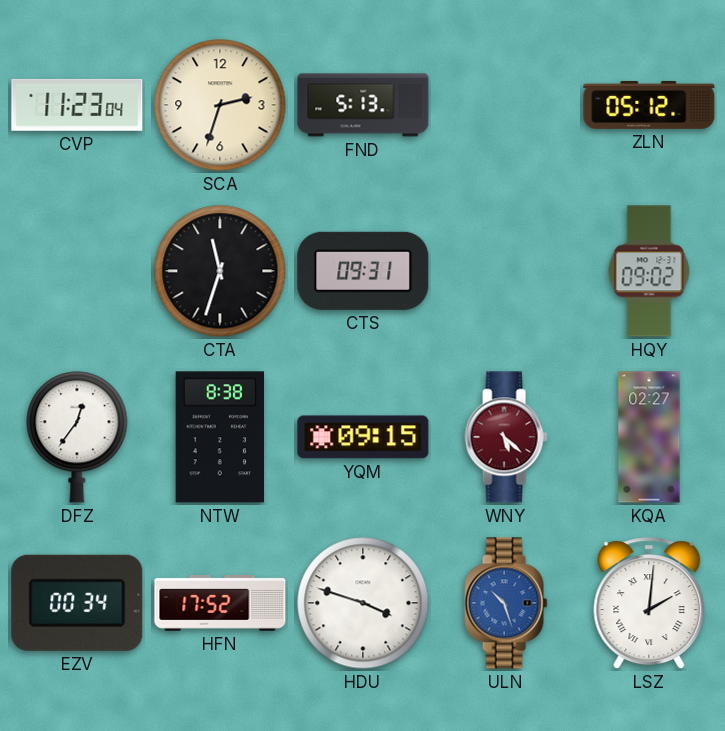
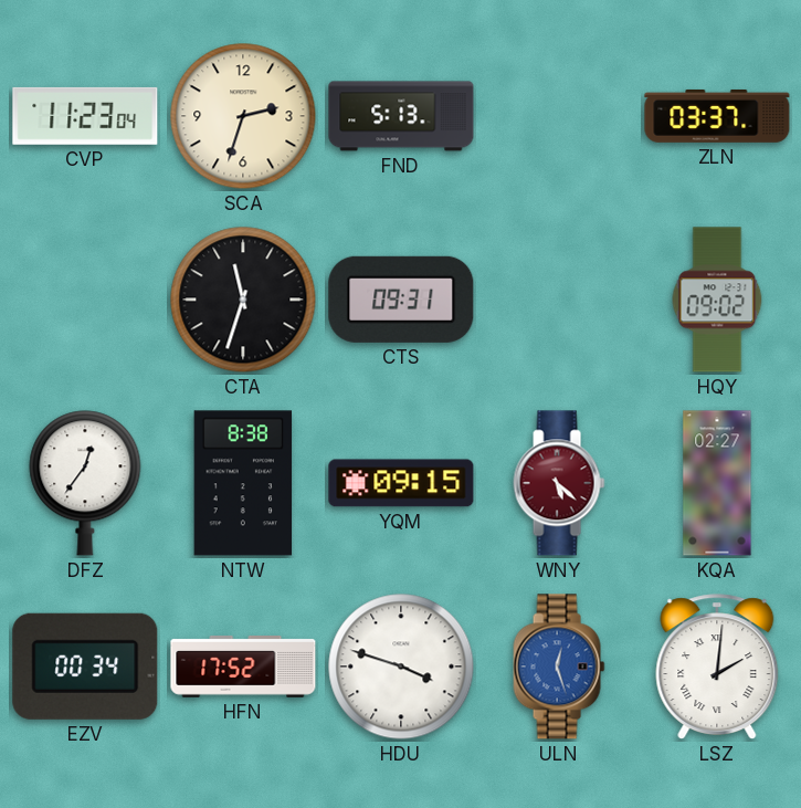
ZLN: 05:12 -> 03:37
ULN: 10:27 -> 12:27
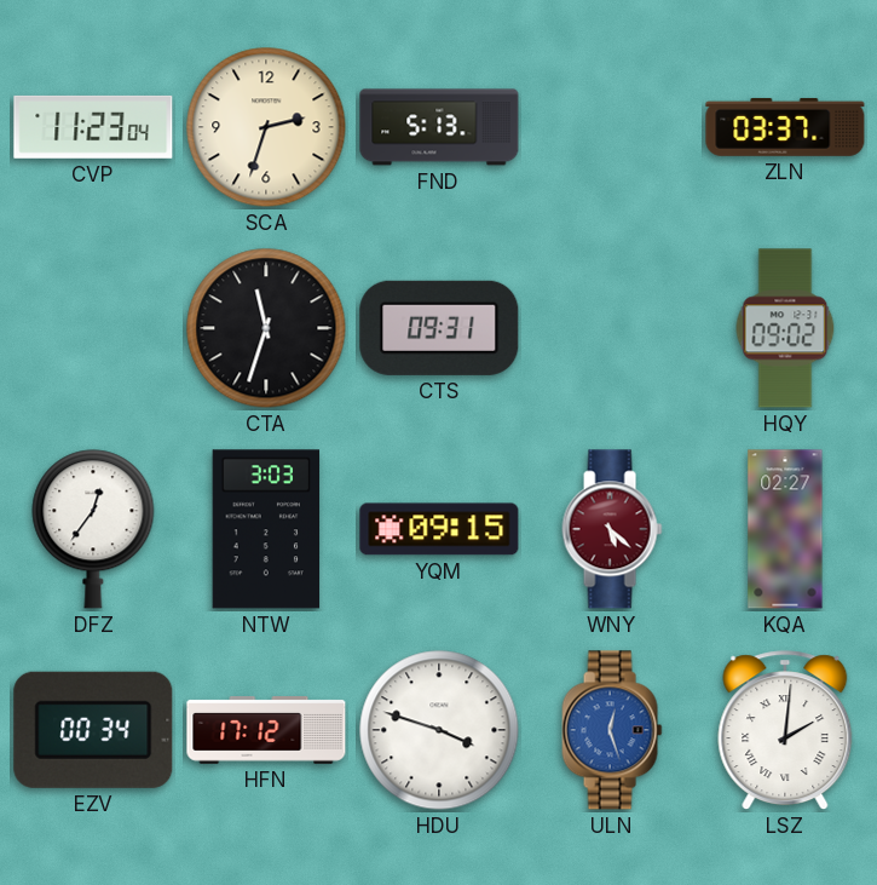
NTW: 8:38 -> 3:03
HFN: 17:52 -> 17:12
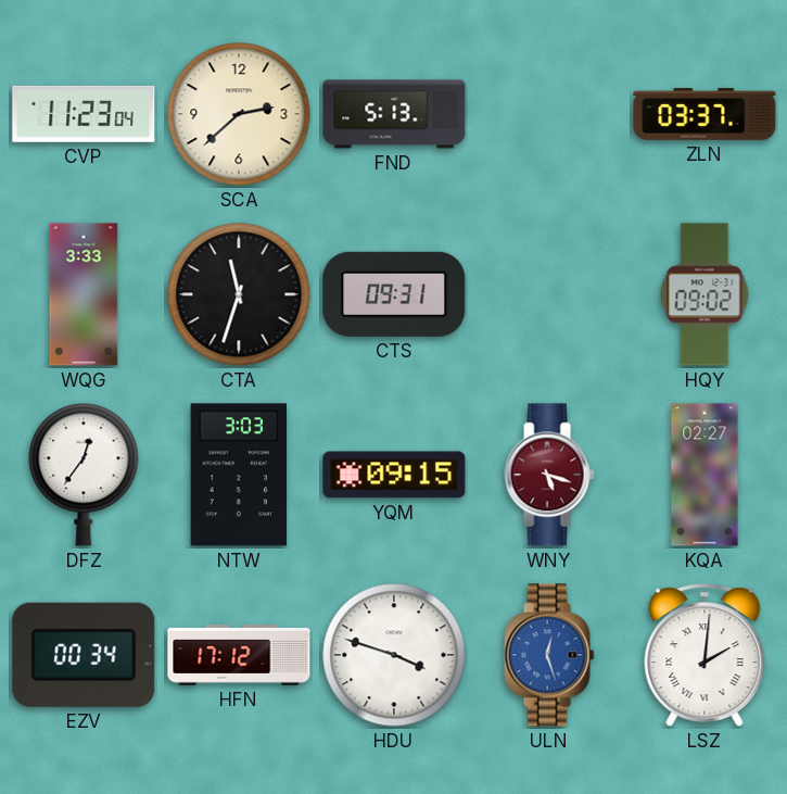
SCA: 2:33 -> 2:38
WQG: none -> 3:33
WNY: 5:22 -> 5:18
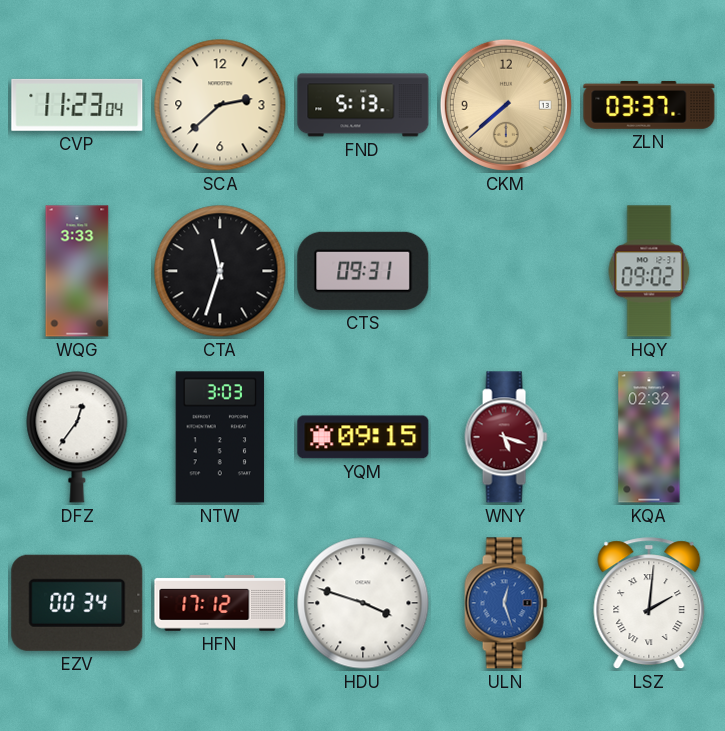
CKM: none -> 7:38
KQA: 02:27 -> 02:32
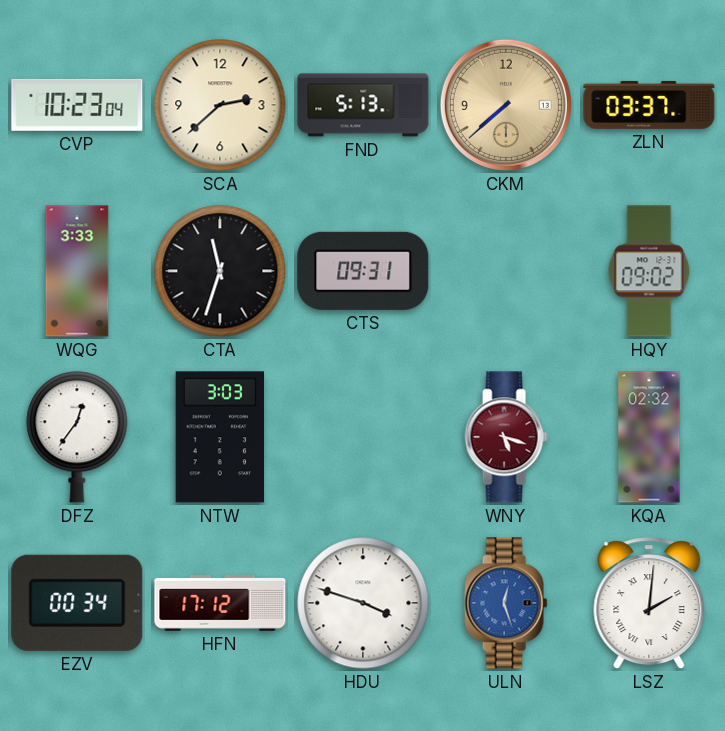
CVP: 11:23 -> 10:23
YQM: 09:15 -> none
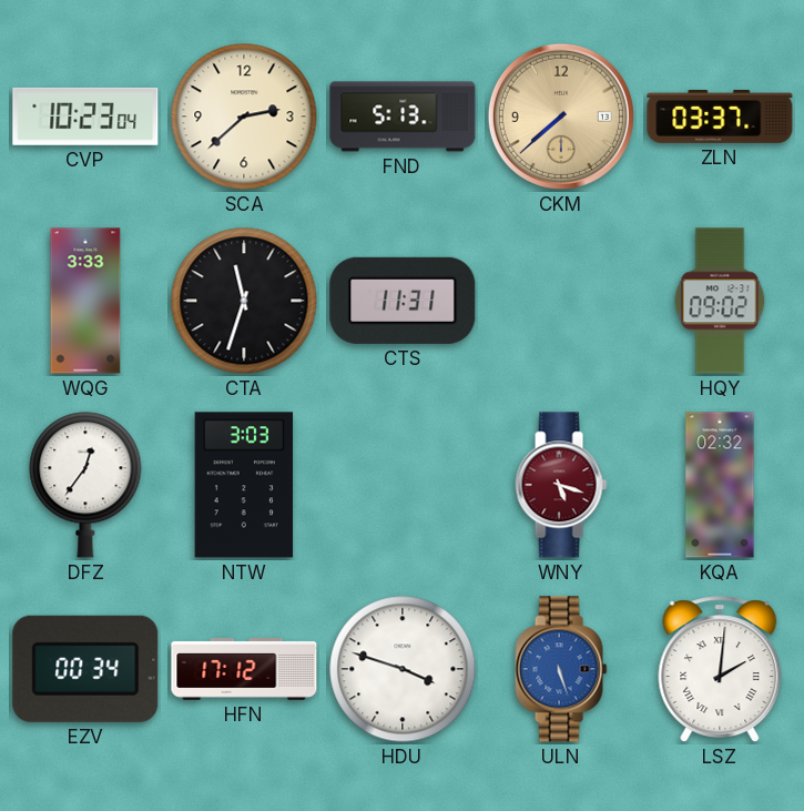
CTS: 09:31 -> 11:31
ULN: 12:27 -> 5:27
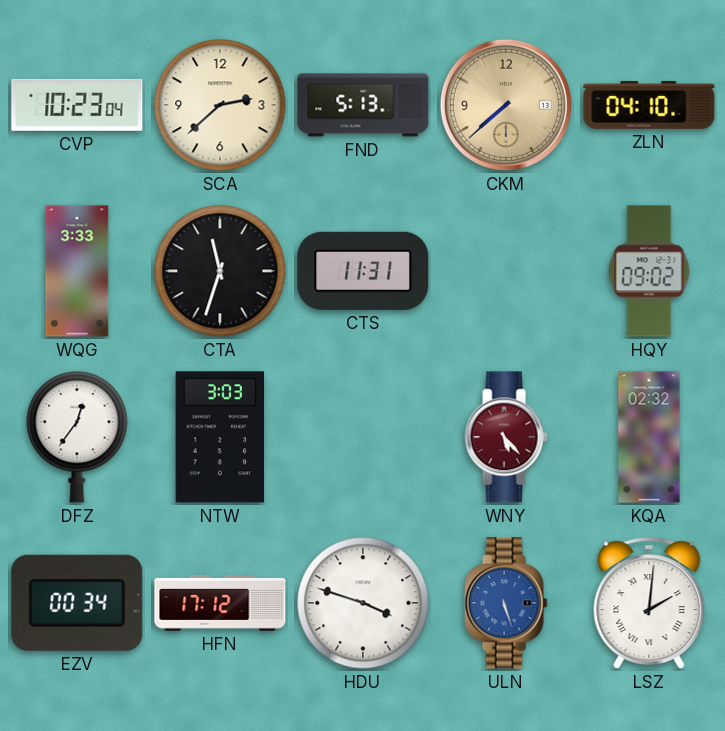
ZLN: 03:37 -> 04:10
WNY: 5:18 -> 5:23
